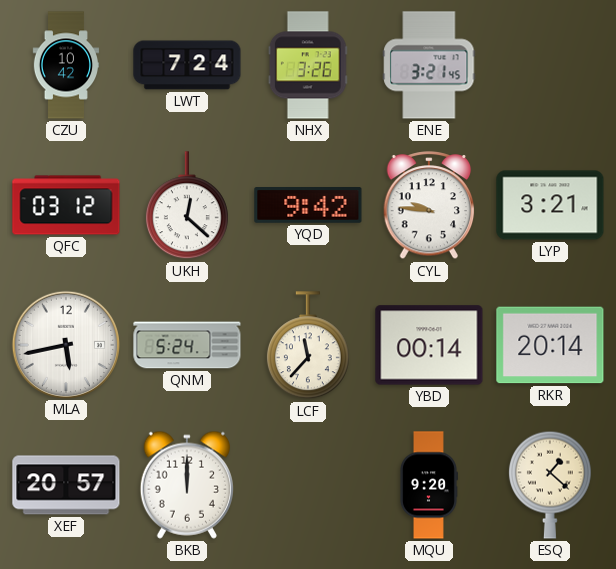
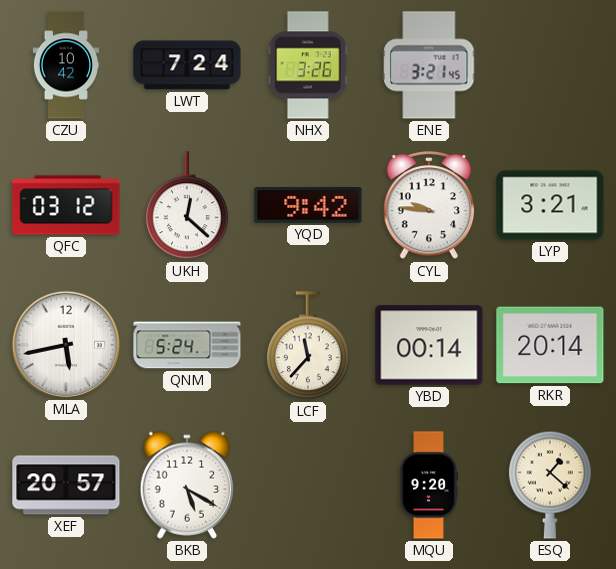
BKB: 12:00 -> 5:20
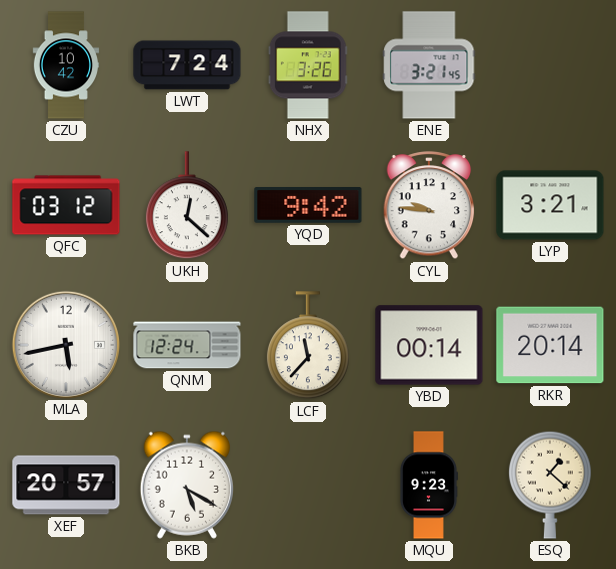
QNM: 5:24 -> 12:24
MQU: 9:20 -> 9:23
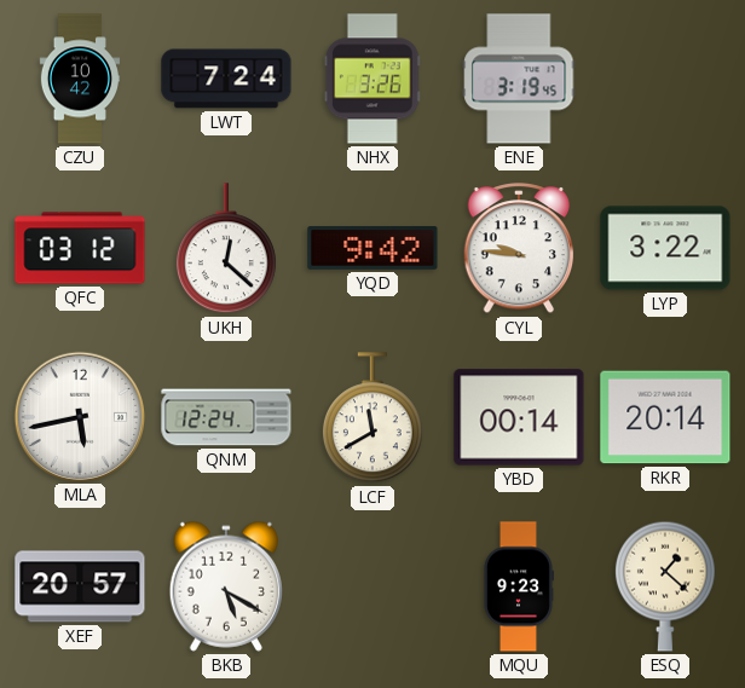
ENE: 3:21 -> 3:19
LYP: 3:21 -> 3:22
LCF: 11:37 -> 11:40
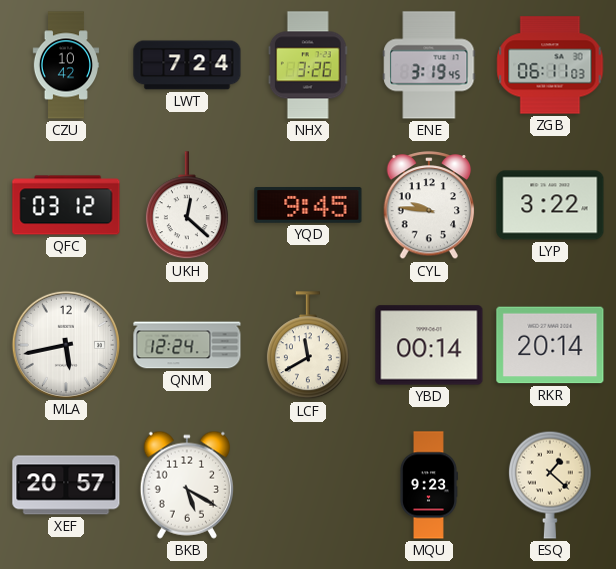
ZGB: none -> 06:11
YQD: 9:42 -> 9:45
